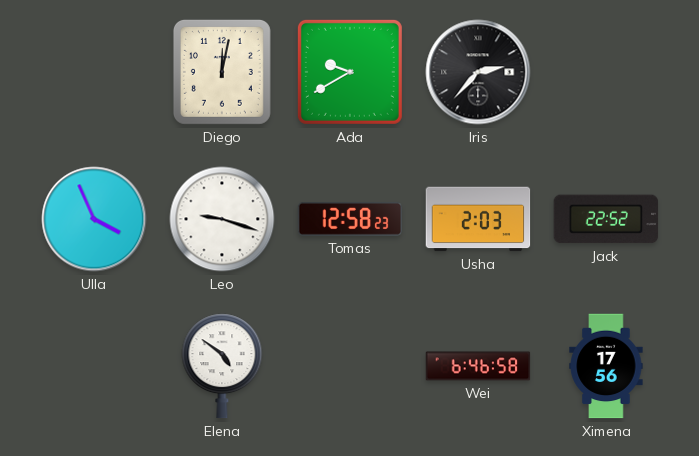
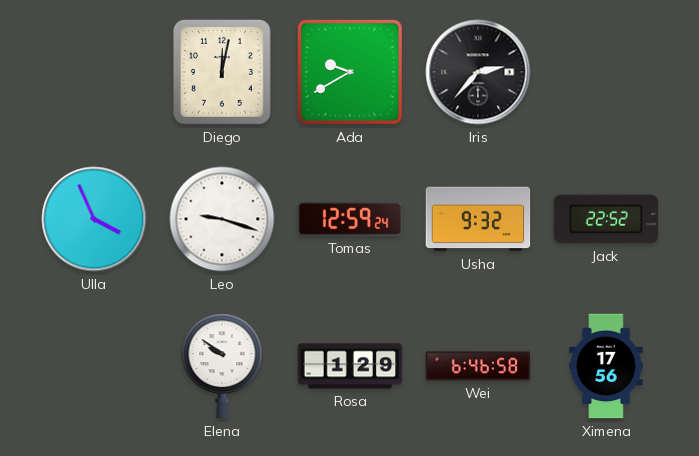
Tomas: 12:58 -> 12:59
Usha: 2:03 -> 9:32
Elena: 4:51 -> 9:51
Rosa: none -> 1:29
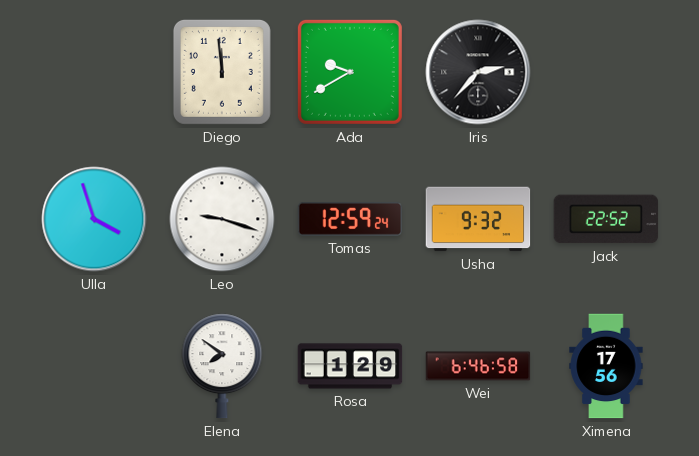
Diego: 12:02 -> 11:59
Ulla: 3:56 -> 3:57
Elena: 9:51 -> 7:51
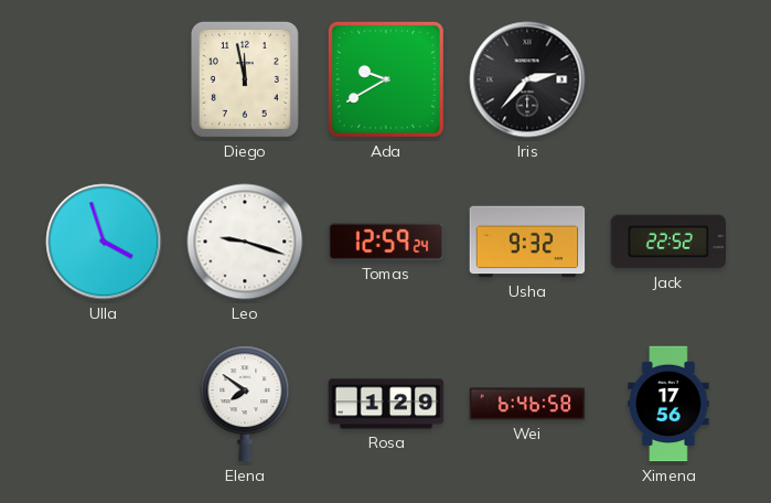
Diego: 11:59 -> 11:58
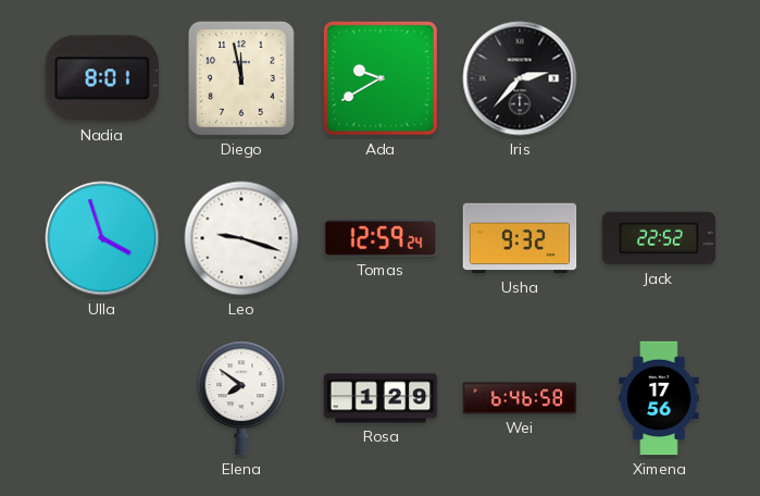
Nadia: none -> 8:01
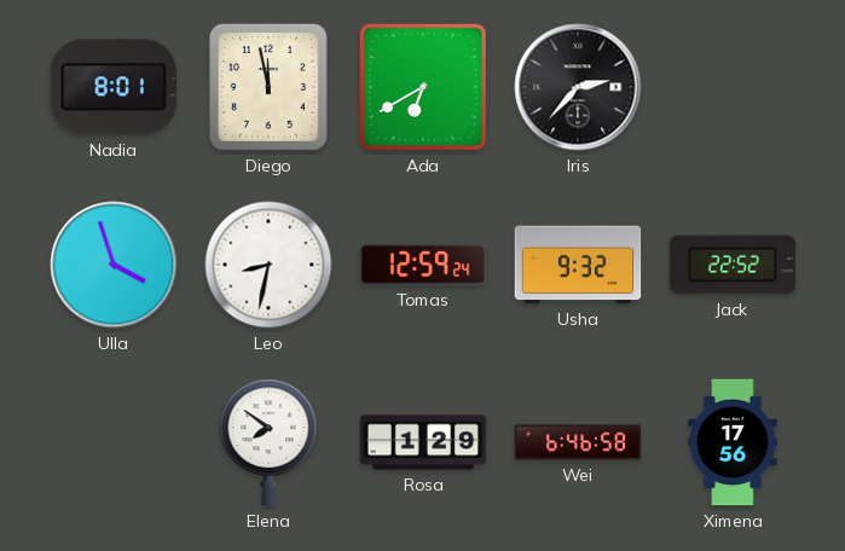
Ada: 9:40 -> 6:40
Leo: 9:18 -> 8:32
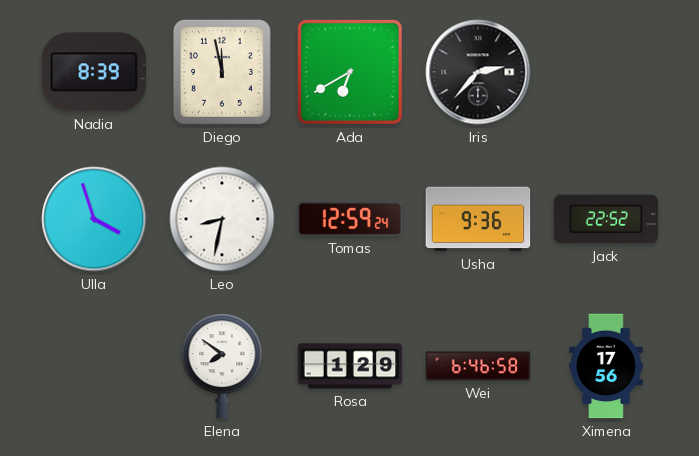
Nadia: 8:01 -> 8:39
Usha: 9:32 -> 9:36
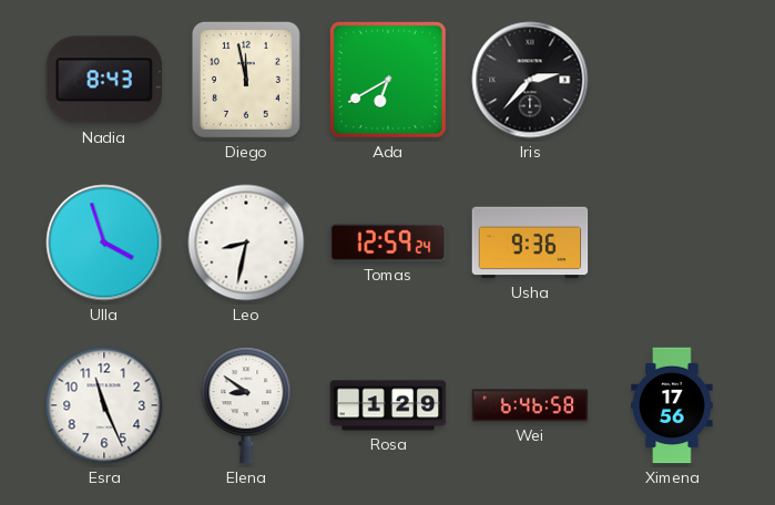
Nadia: 8:39 -> 8:43
Jack: 22:52 -> none
Esra: none -> 11:26
Elena: 7:51 -> 8:51
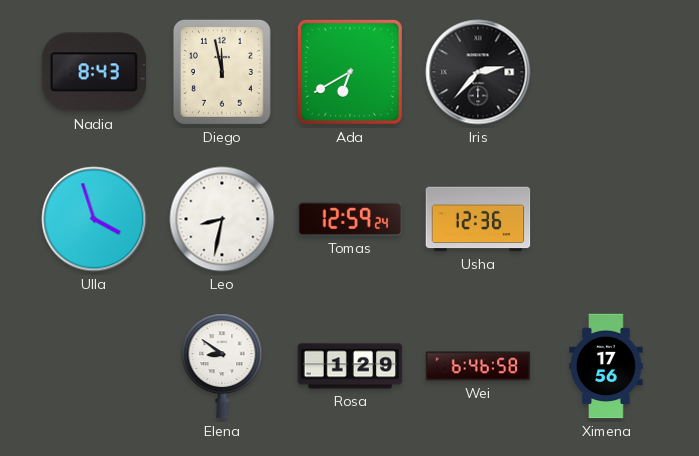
Usha: 9:36 -> 12:36
Esra: 11:26 -> none
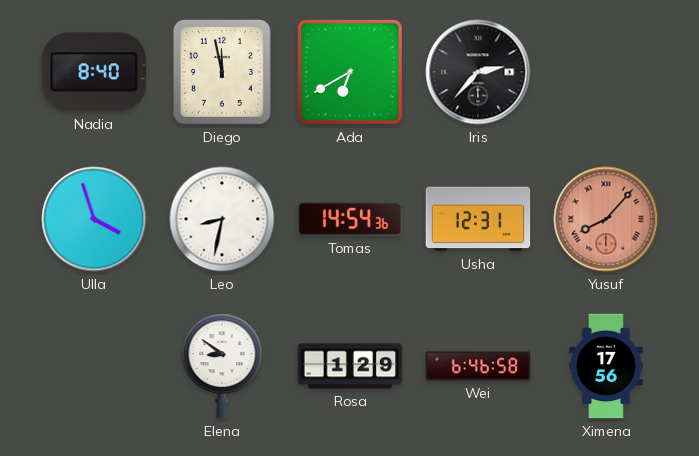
Nadia: 8:43 -> 8:40
Tomas: 12:59 -> 14:54
Usha: 12:36 -> 12:31
Yusuf: none -> 8:07
